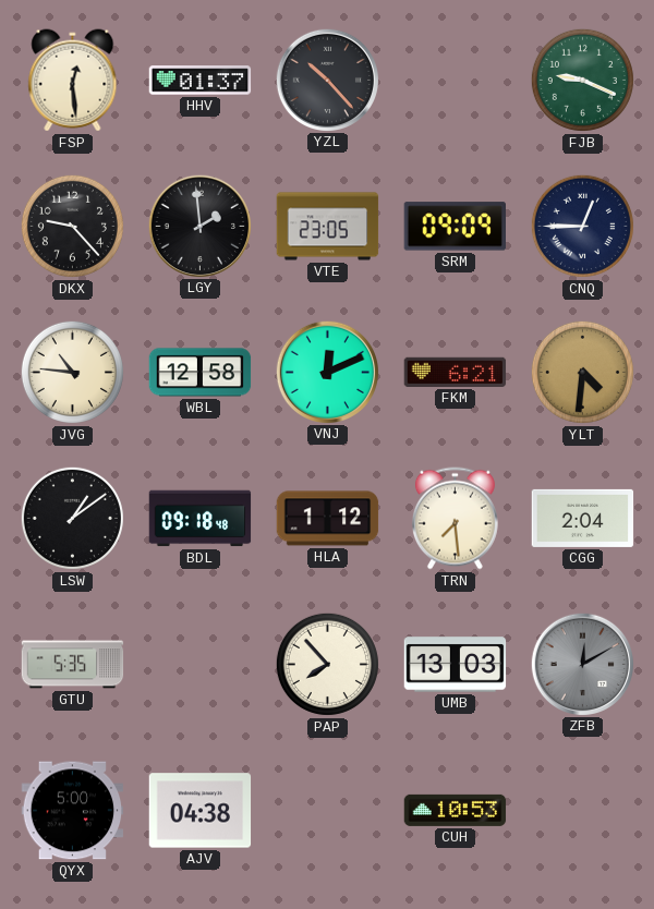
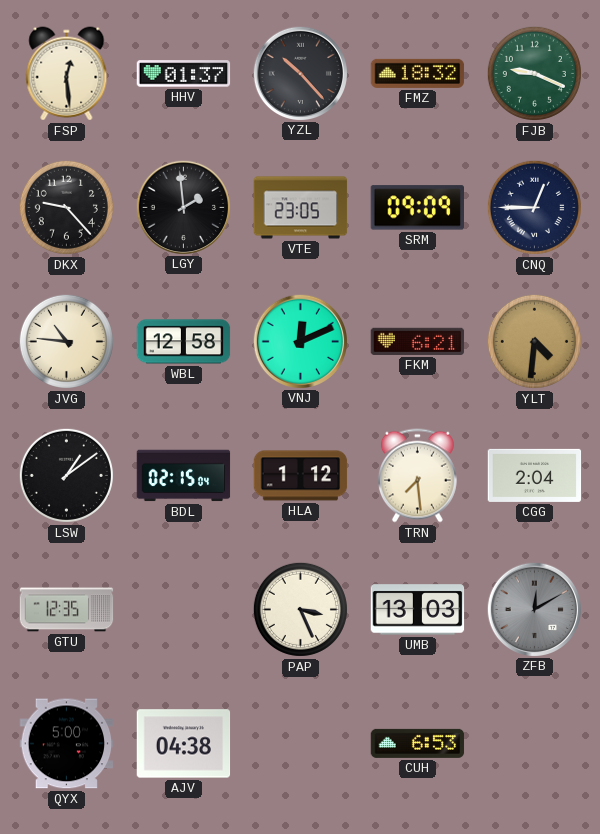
FMZ: none -> 18:32
BDL: 09:18 -> 02:15
GTU: 5:35 -> 12:35
PAP: 7:53 -> 3:26
CUH: 10:53 -> 6:53
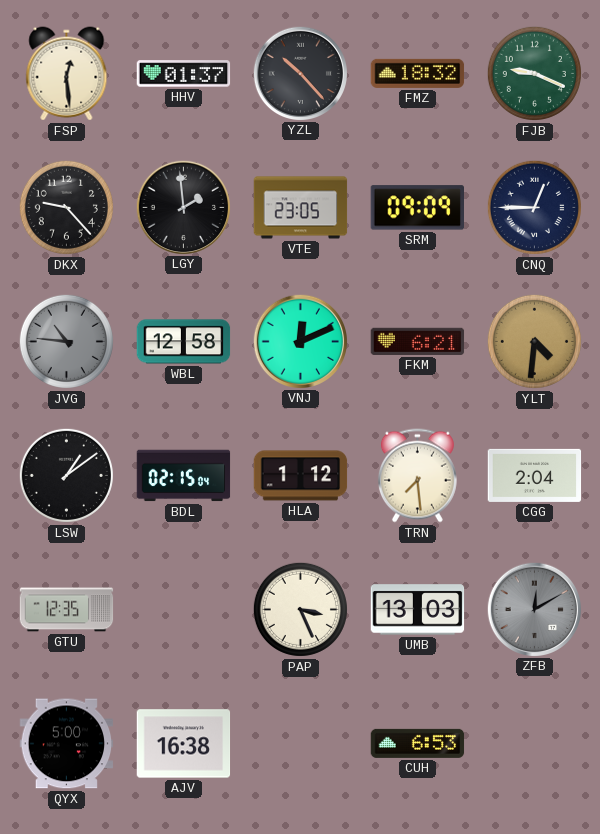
JVG dial: cream -> grey
AJV: 04:38 -> 16:38
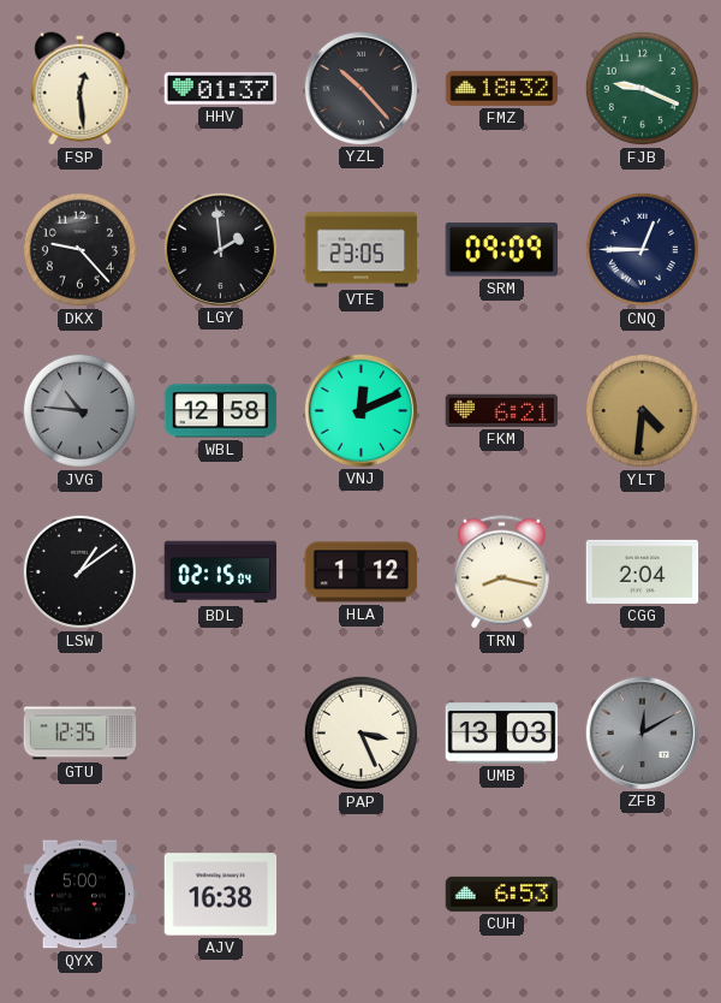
TRN: 7:29 -> 8:17
